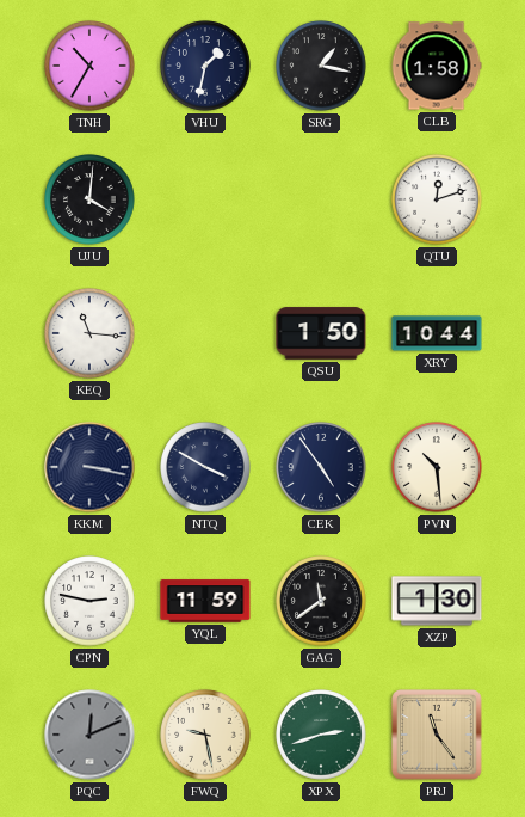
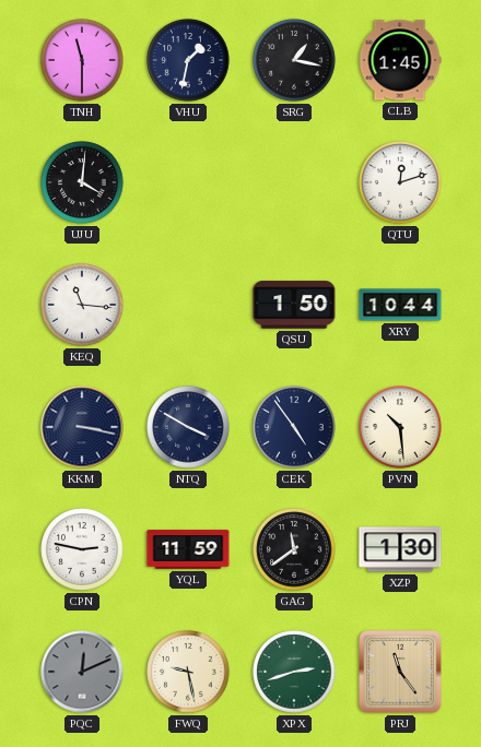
TNH: 10:35 -> 11:30
CLB: 1:58 -> 1:45
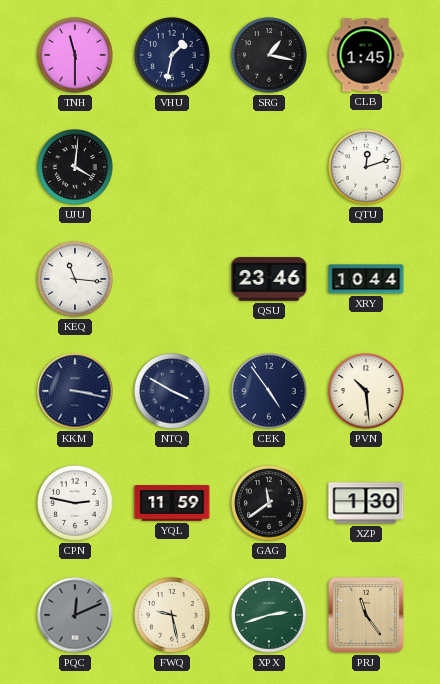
QSU: 1:50 -> 23:46
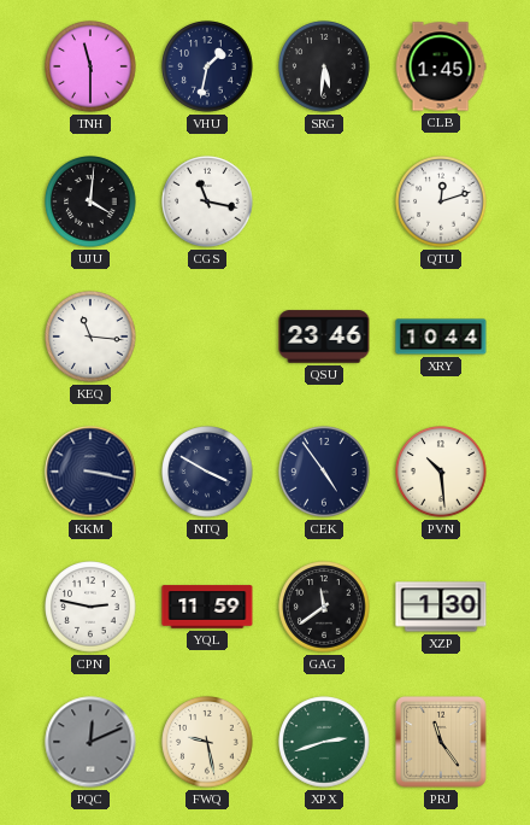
SRG: 1:17 -> 5:31
CGS: none -> 11:17
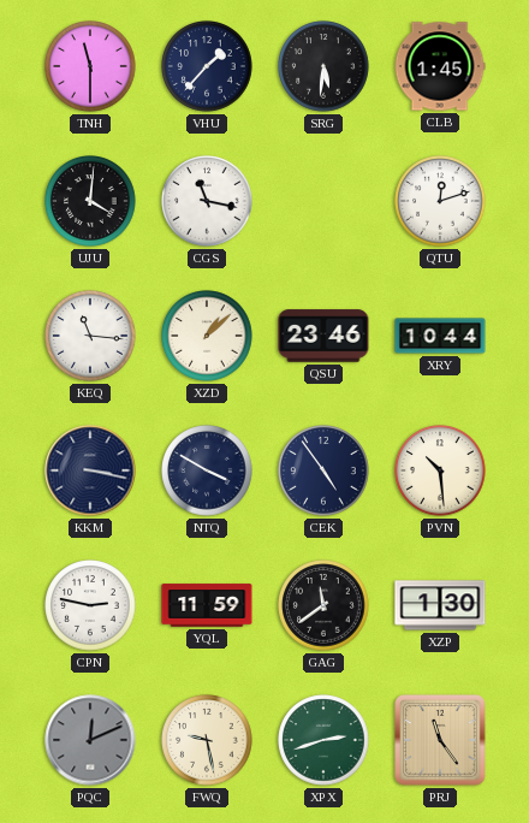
VHU: 1:32 -> 1:37
XZD: none -> 1:08
